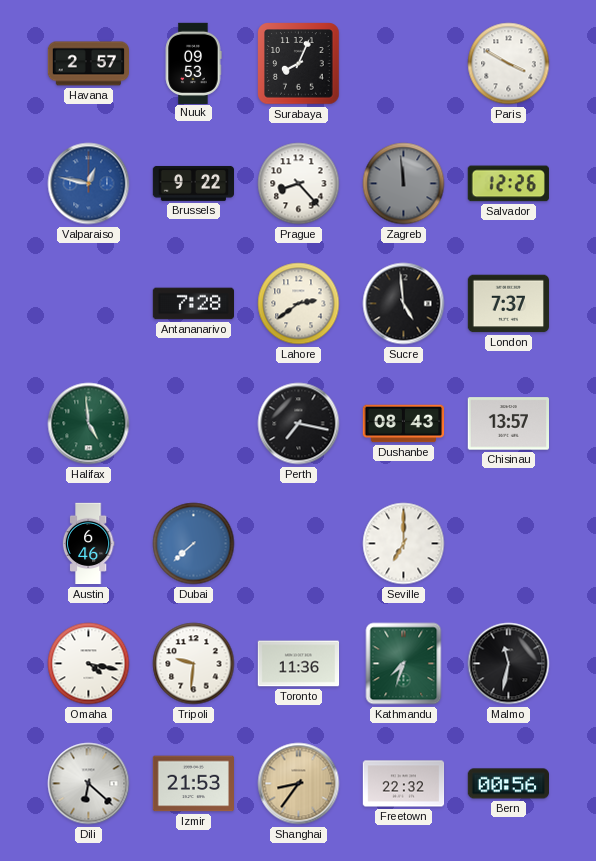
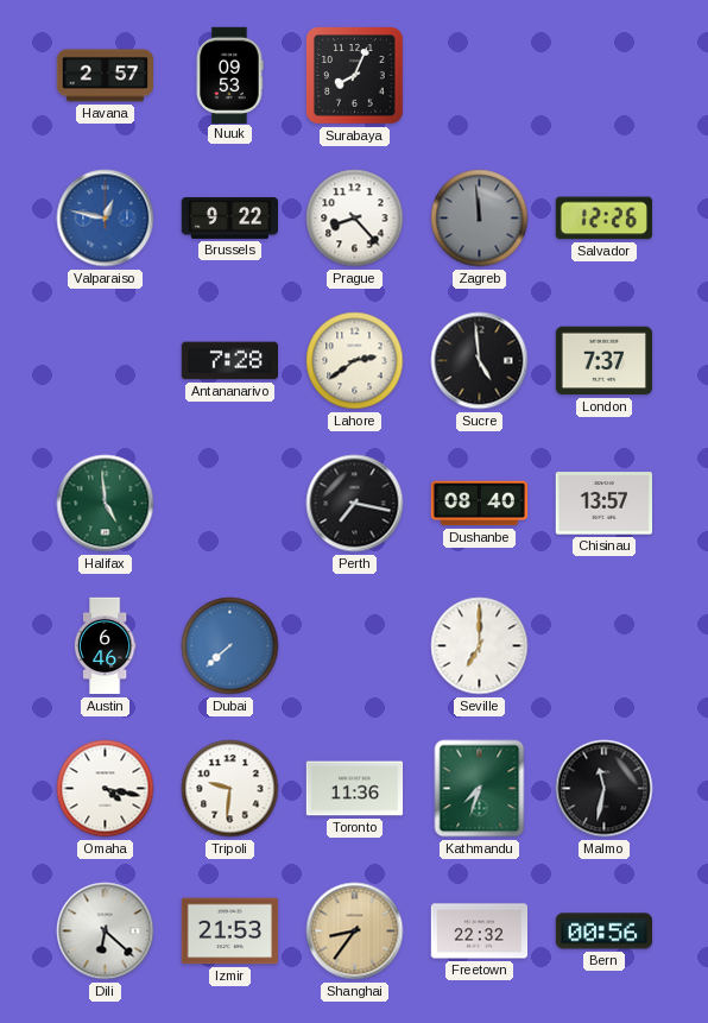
Paris: 3:50 -> none
Dushanbe: 08:43 -> 08:40
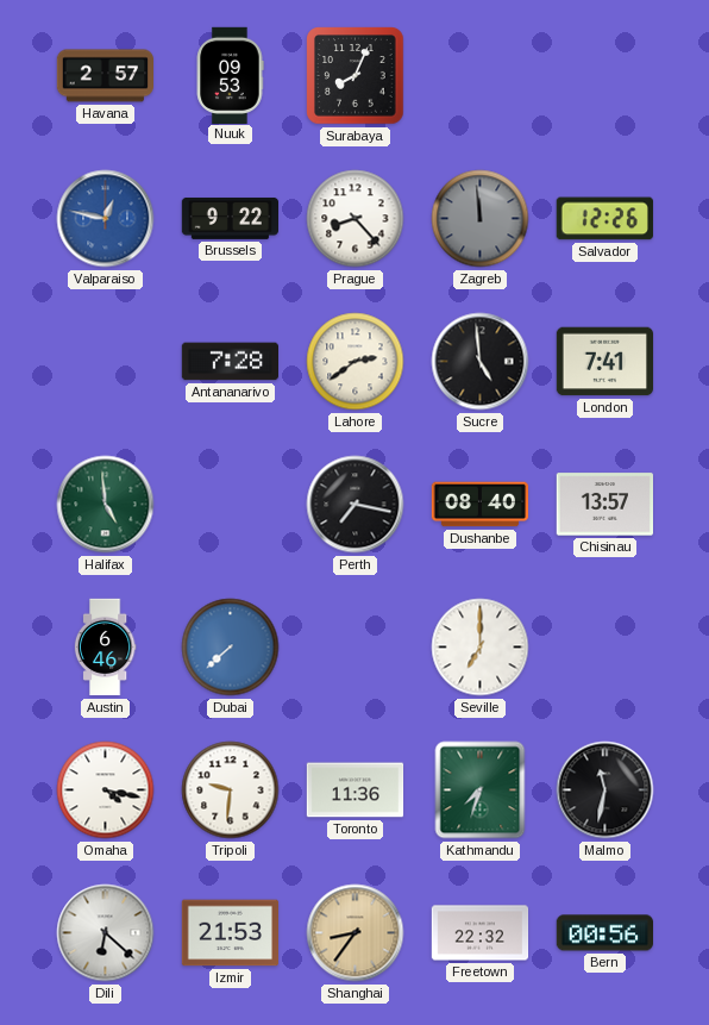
London: 7:37 -> 7:41
